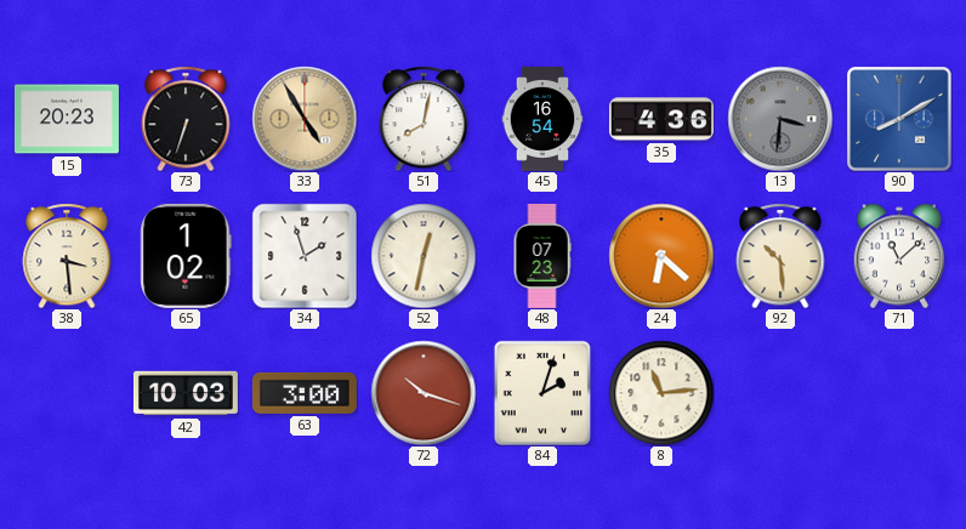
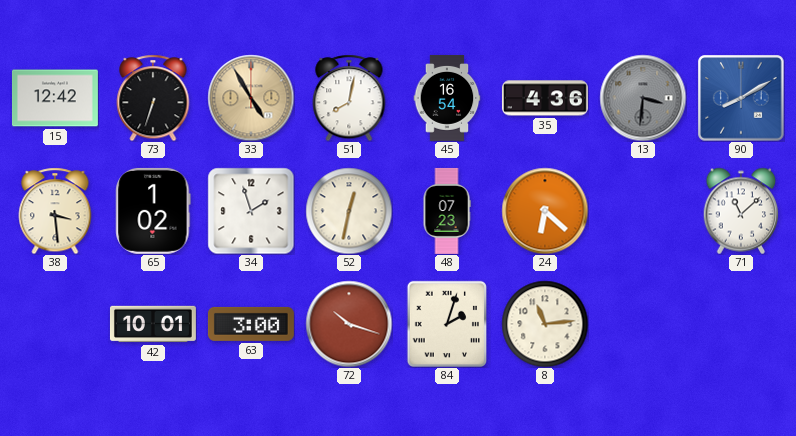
15: 20:23 -> 12:42
92: 10:29 -> none
42: 10:03 -> 10:01
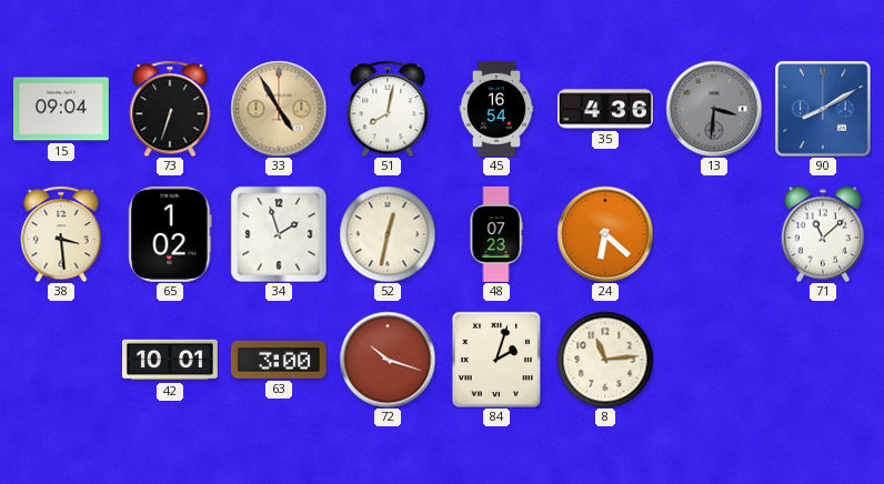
15: 12:42 -> 09:04
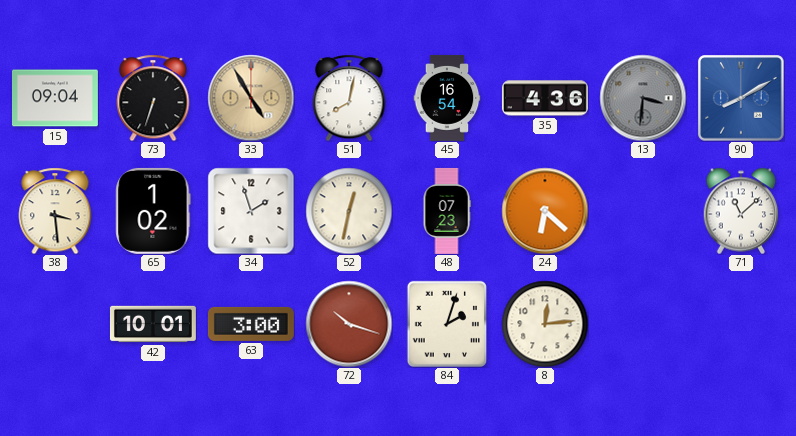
8: 11:14 -> 12:14
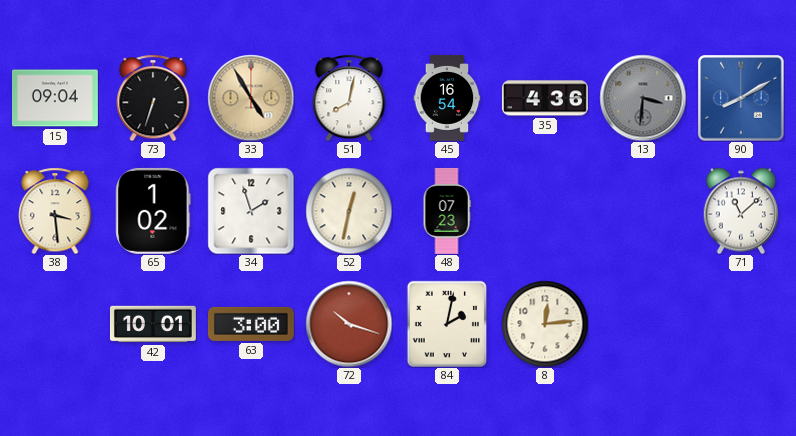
24: 6:22 -> none
84: 2:03 -> 2:02
